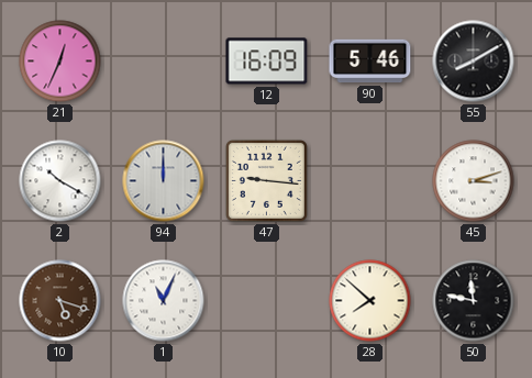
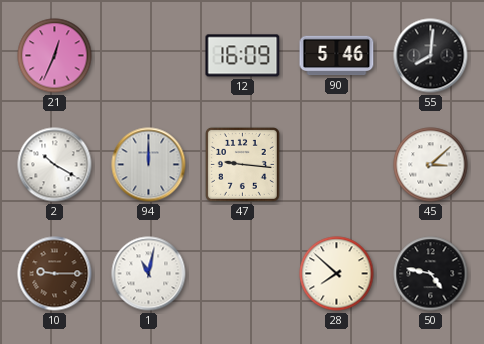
55: 8:10 -> 8:01
45: 3:12 -> 3:08
10: 5:18 -> 9:15
1: 11:04 -> 11:02
50: 11:47 -> 4:47
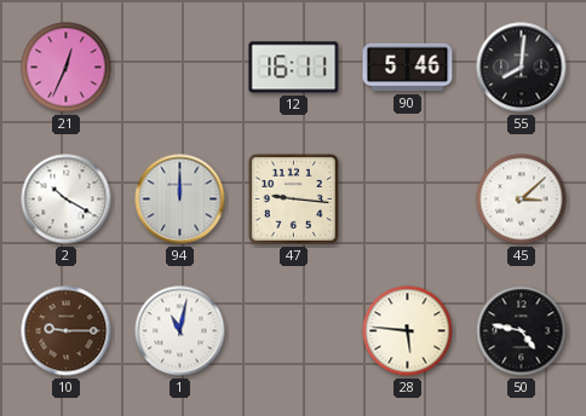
12: 16:09 -> 16:11
28: 7:52 -> 5:46
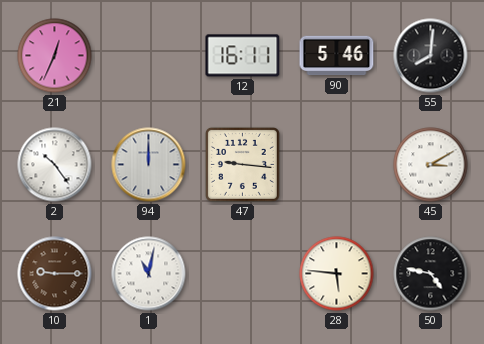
2: 10:20 -> 10:24
45: 3:08 -> 3:10
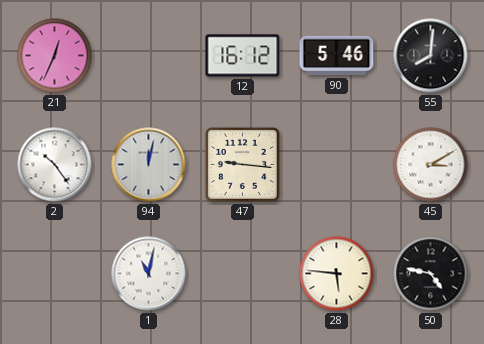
12: 16:11 -> 16:12
94: 12:00 -> 12:02
10: 9:15 -> none
